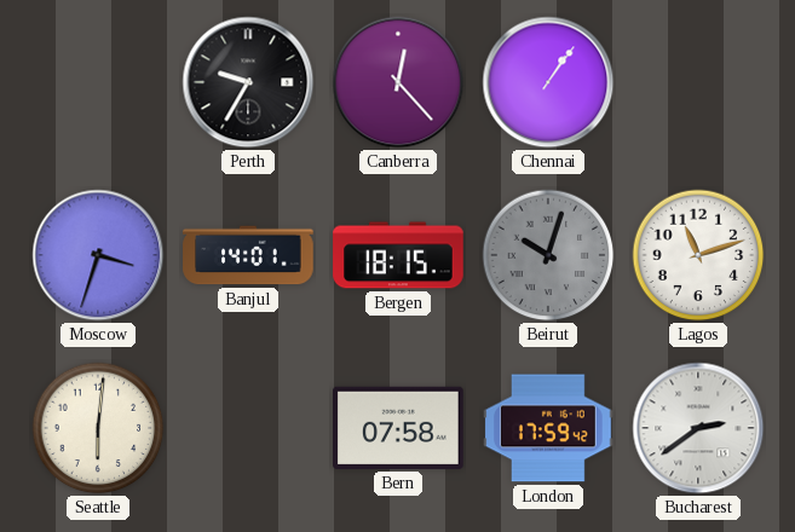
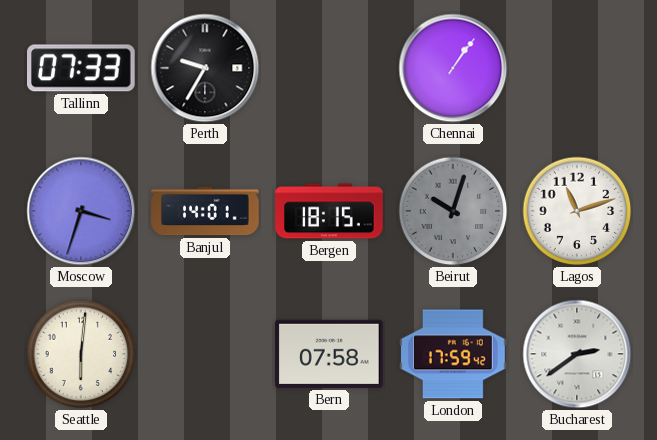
Tallinn: none -> 07:33
Canberra: 12:23 -> none
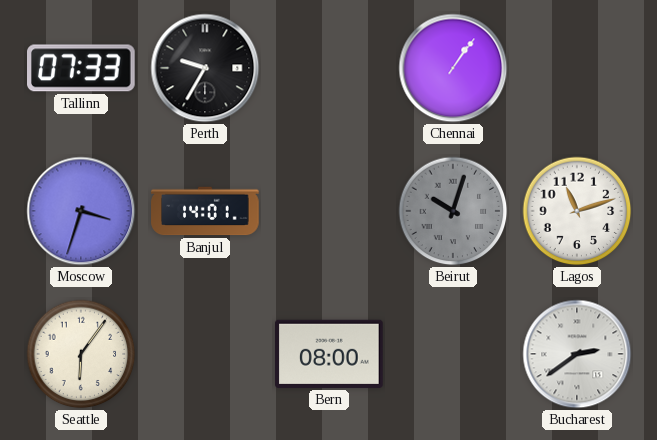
Bergen: 18:15 -> none
Seattle: 6:01 -> 6:06
Bern: 07:58 -> 08:00
London: 17:59 -> none
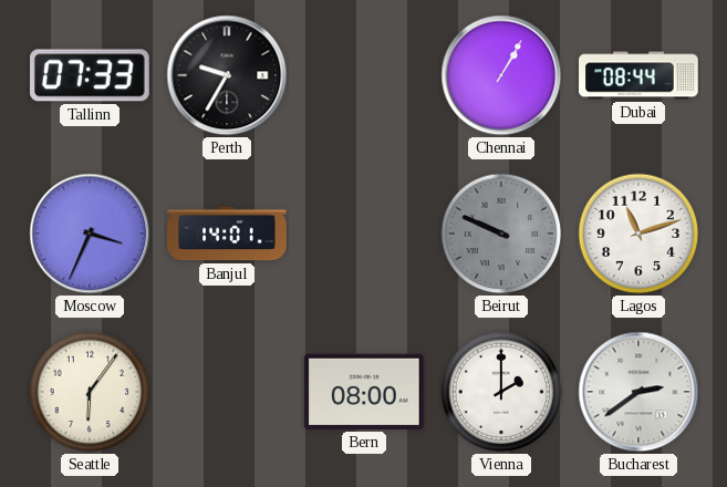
Chennai: 1:06 -> 1:05
Dubai: none -> 08:44
Moscow: 3:33 -> 3:34
Beirut: 10:03 -> 9:49
Vienna: none -> 2:00
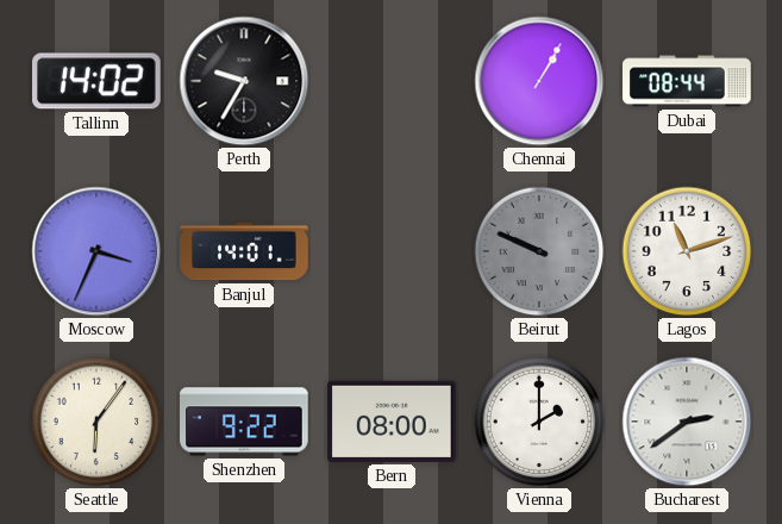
Tallinn: 07:33 -> 14:02
Shenzhen: none -> 9:22
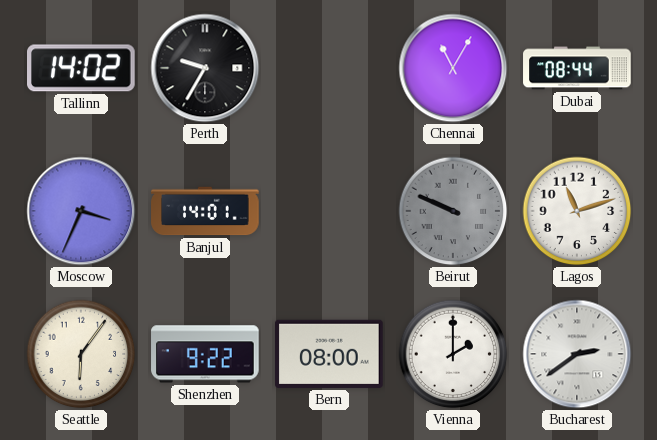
Chennai: 1:05 -> 11:05
